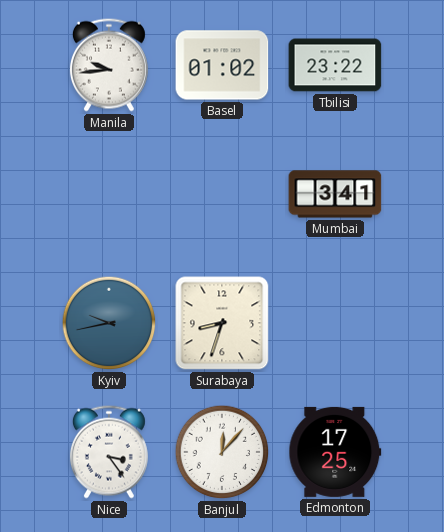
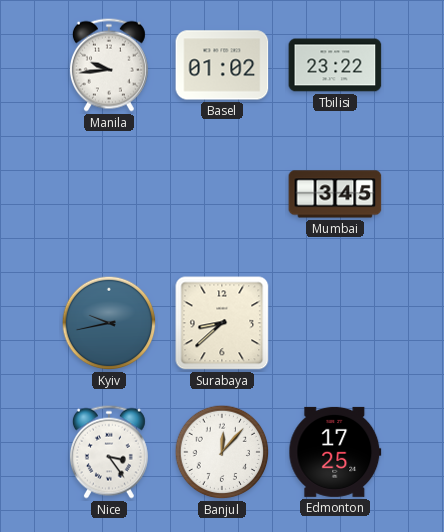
Mumbai: 3:41 -> 3:45
Surabaya: 8:33 -> 8:38
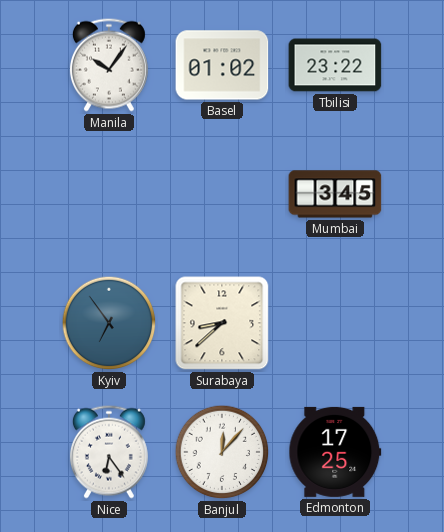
Manila: 9:44 -> 10:06
Kyiv: 9:43 -> 6:54
Nice: 3:24 -> 6:24
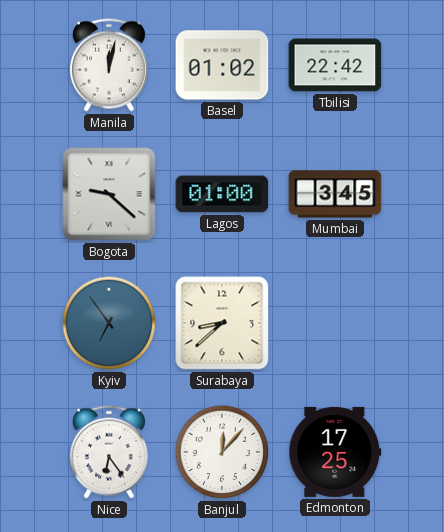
Manila: 10:06 -> 12:02
Tbilisi: 23:22 -> 22:42
Bogota: none -> 9:22
Lagos: none -> 01:00
